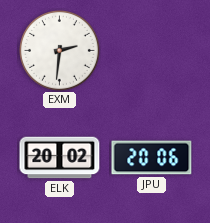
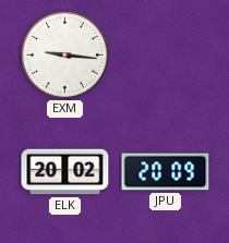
EXM: 2:31 -> 9:16
JPU: 20:06 -> 20:09
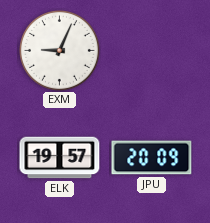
EXM: 9:16 -> 9:04
ELK: 20:02 -> 19:57
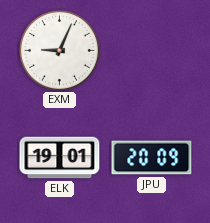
ELK: 19:57 -> 19:01
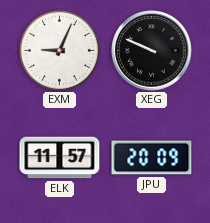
XEG: none -> 9:49
ELK: 19:01 -> 11:57
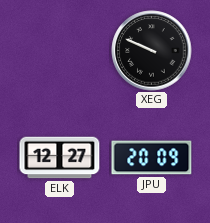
EXM: 9:04 -> none
ELK: 11:57 -> 12:27
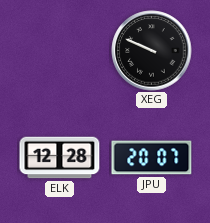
ELK: 12:27 -> 12:28
JPU: 20:09 -> 20:07
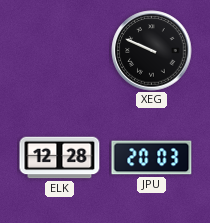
JPU: 20:07 -> 20:03
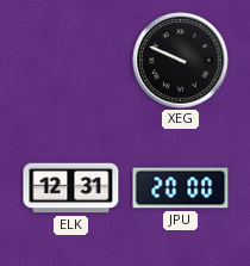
ELK: 12:28 -> 12:31
JPU: 20:03 -> 20:00
